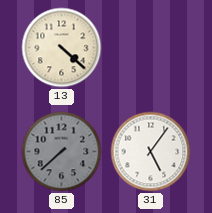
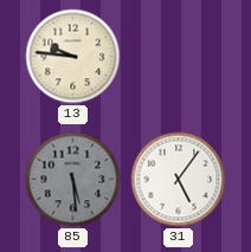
13: 4:22 -> 9:46
85: 7:38 -> 5:29
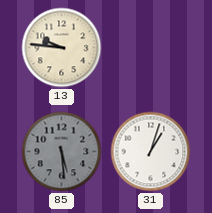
31: 5:06 -> 1:03
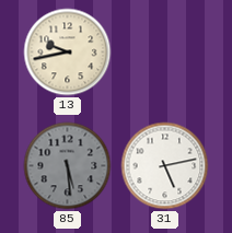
13: 9:46 -> 9:43
31: 1:03 -> 5:13
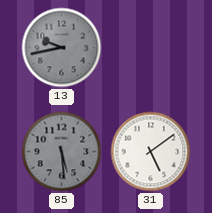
13 dial: cream -> grey
31: 5:13 -> 5:09
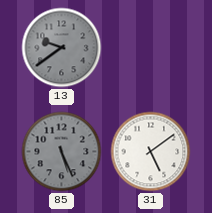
13: 9:43 -> 9:39
85: 5:29 -> 5:26
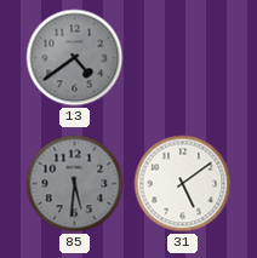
13: 9:39 -> 4:39
85: 5:26 -> 5:31
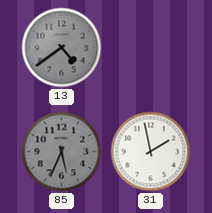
85: 5:31 -> 5:34
31: 5:09 -> 1:58
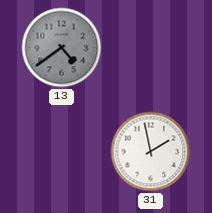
85: 5:34 -> none
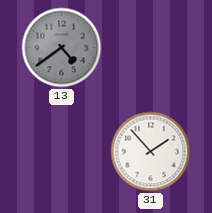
31: 1:58 -> 1:53
